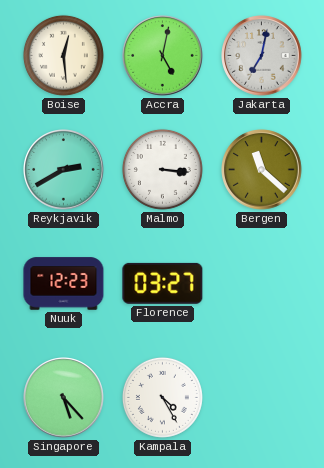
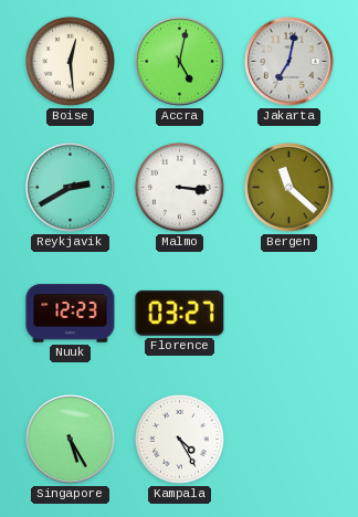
Singapore: 5:23 -> 5:25
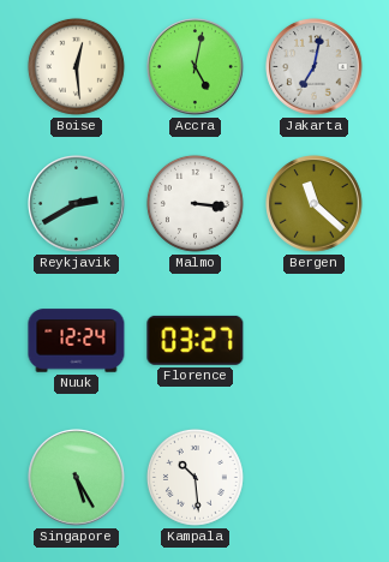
Nuuk: 12:23 -> 12:24
Kampala: 4:25 -> 10:29
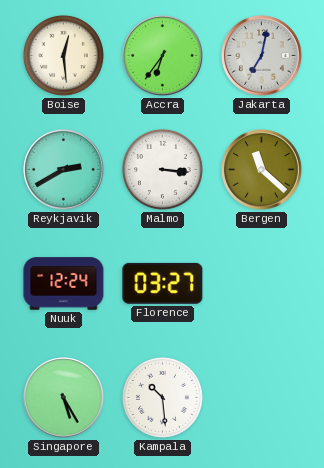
Accra: 5:02 -> 6:36
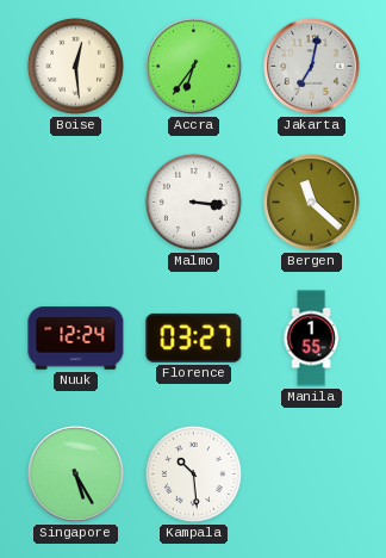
Reykjavik: 2:40 -> none
Manila: none -> 1:55
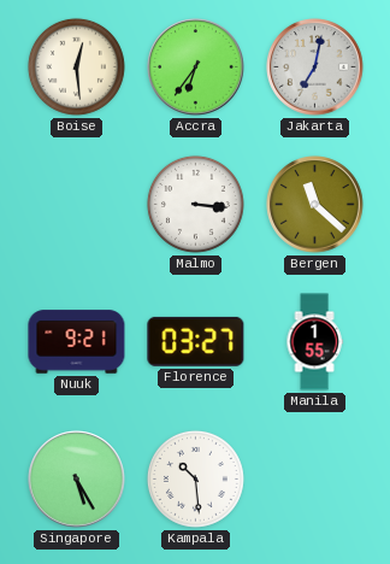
Nuuk: 12:24 -> 9:21
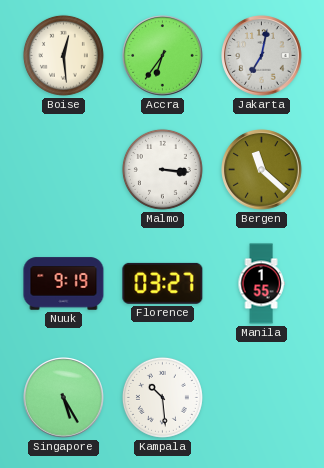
Nuuk: 9:21 -> 9:19
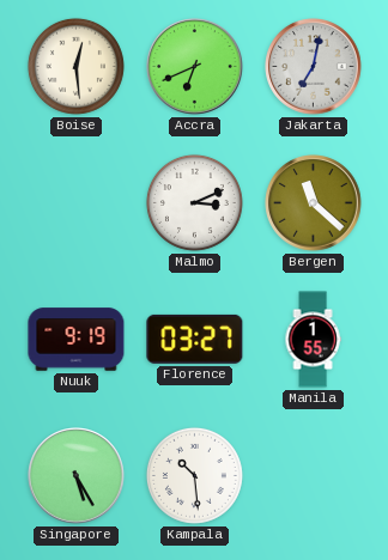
Accra: 6:36 -> 6:41
Malmo: 3:16 -> 3:11
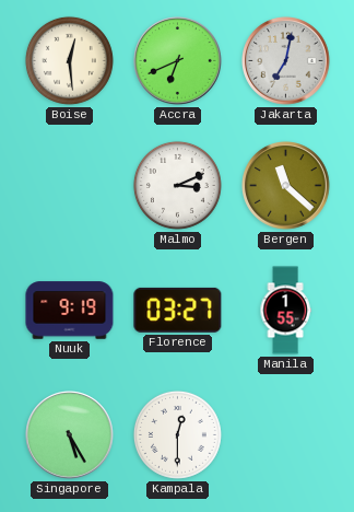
Kampala: 10:29 -> 12:30
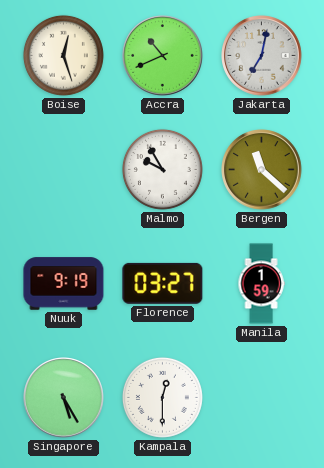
Boise: 12:29 -> 12:27
Accra: 6:41 -> 10:41
Malmo: 3:11 -> 9:55
Manila: 1:55 -> 1:59
